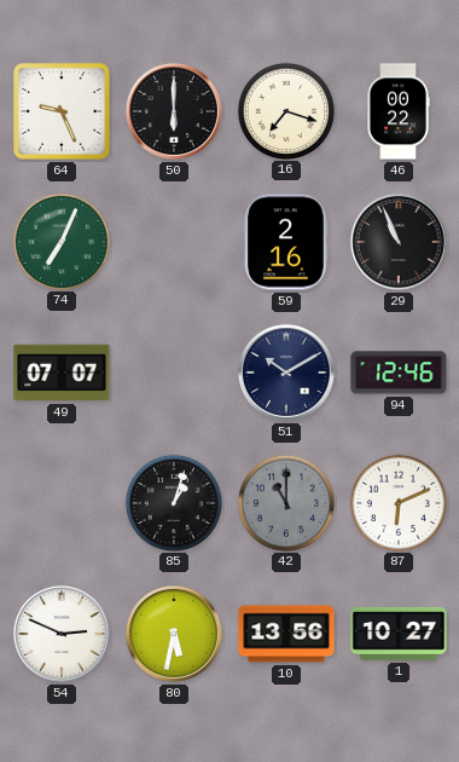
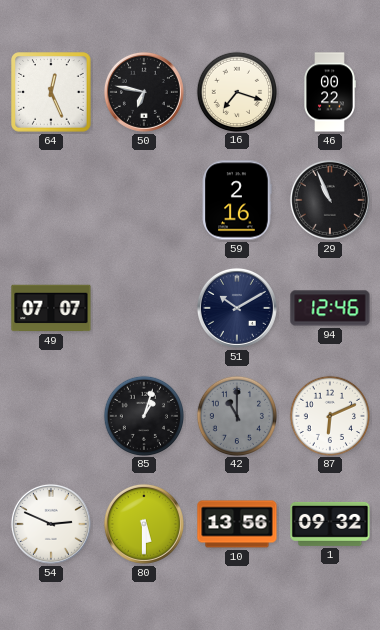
64: 9:26 -> 12:26
50: 6:00 -> 6:47
74: 7:04 -> none
80: 5:32 -> 5:30
1: 10:27 -> 09:32
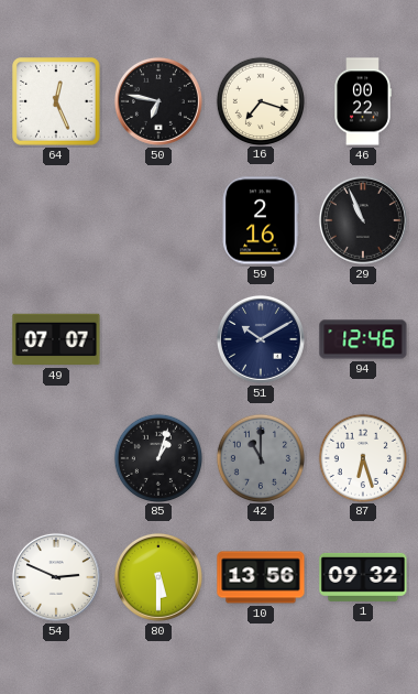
87: 6:11 -> 6:27
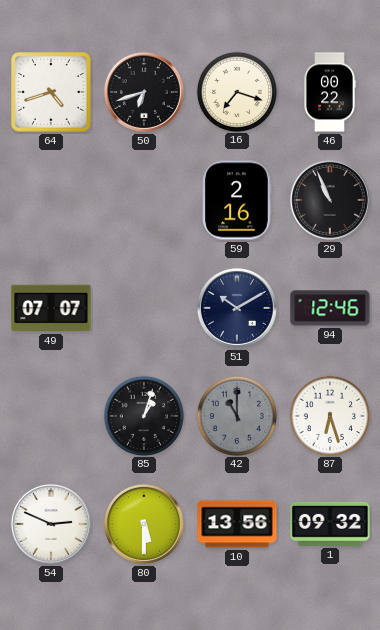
64: 12:26 -> 4:42
50: 6:47 -> 6:42
